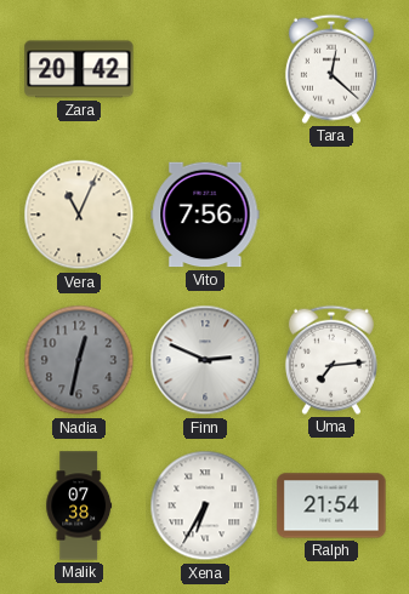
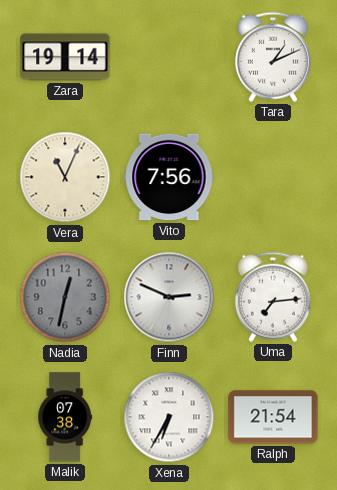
Zara: 20:42 -> 19:14
Tara: 12:22 -> 1:11
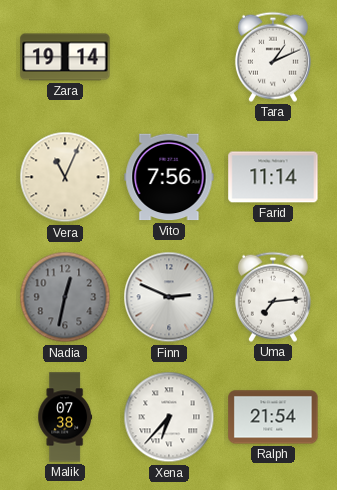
Farid: none -> 11:14
Xena: 6:35 -> 6:37
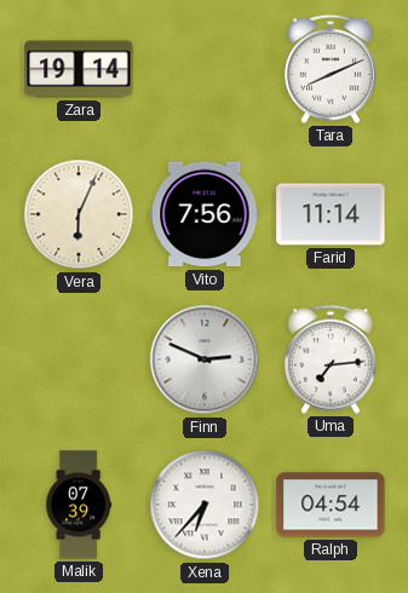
Tara: 1:11 -> 8:11
Vera: 11:04 -> 6:04
Nadia: 12:32 -> none
Malik: 07:38 -> 07:39
Ralph: 21:54 -> 04:54
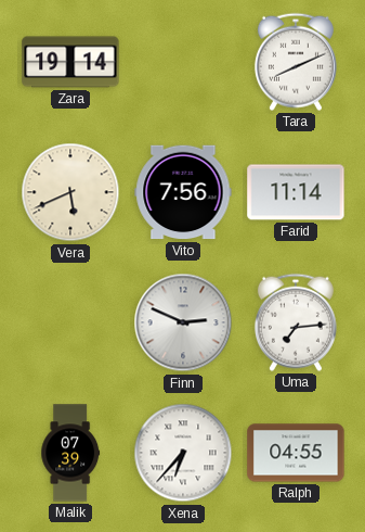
Vera: 6:04 -> 5:41
Ralph: 04:54 -> 04:55
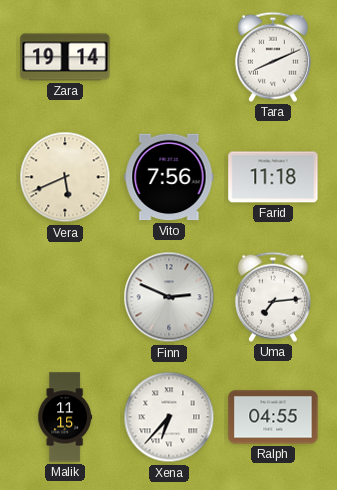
Farid: 11:14 -> 11:18
Malik: 07:39 -> 11:15
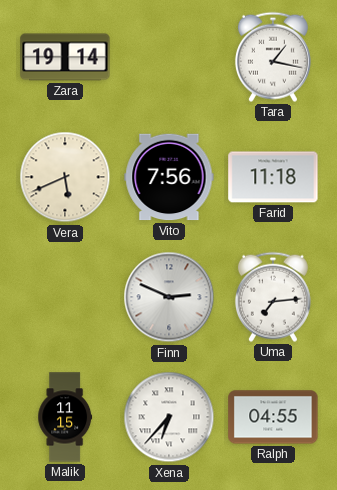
Tara: 8:11 -> 1:17
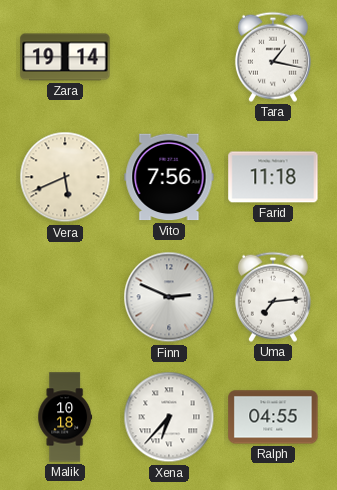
Malik: 11:15 -> 10:18
